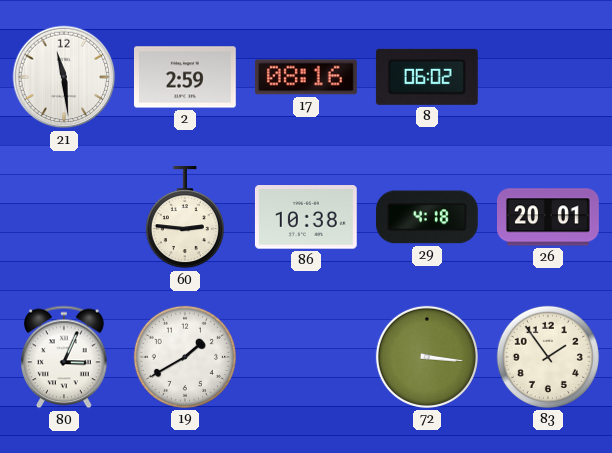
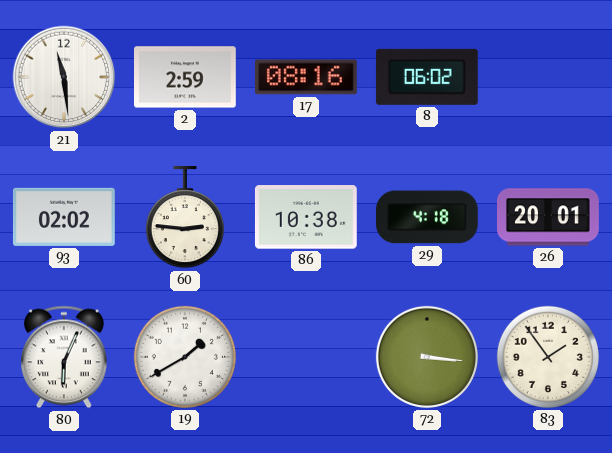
93: none -> 02:02
80: 3:04 -> 6:04
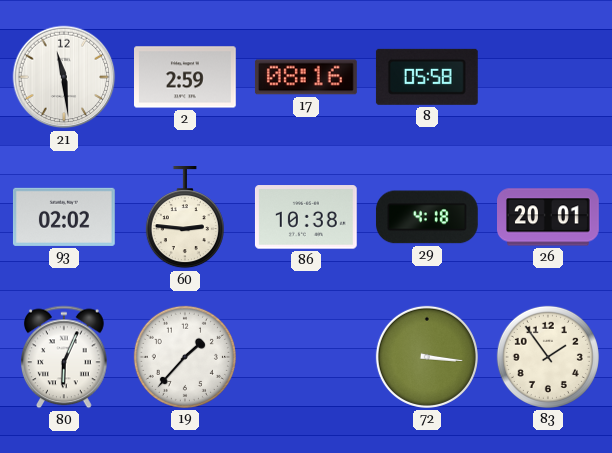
8: 06:02 -> 05:58
19: 1:40 -> 1:37
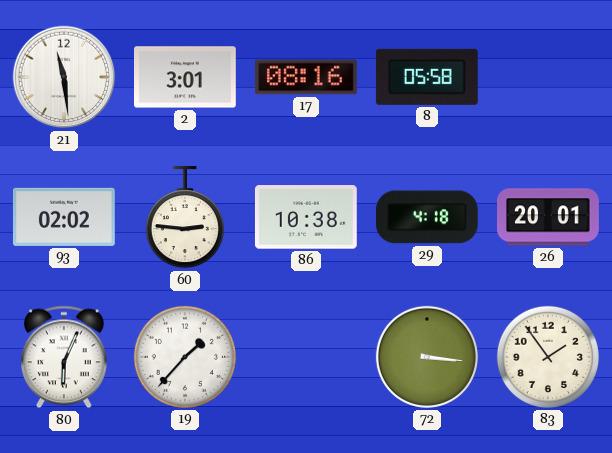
2: 2:59 -> 3:01
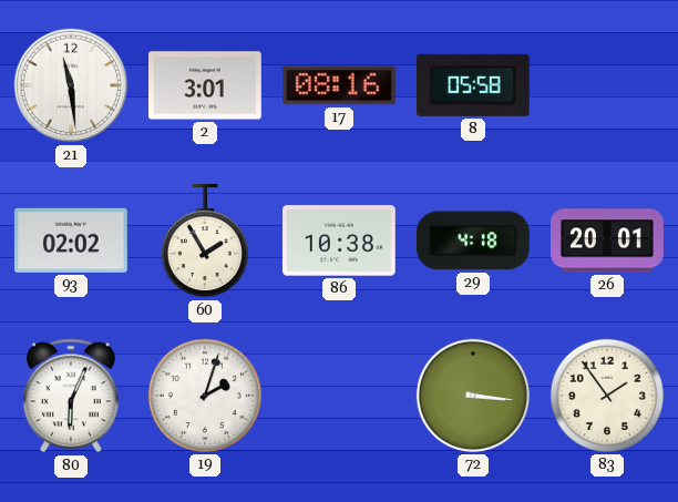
60: 2:46 -> 1:55
19: 1:37 -> 2:03
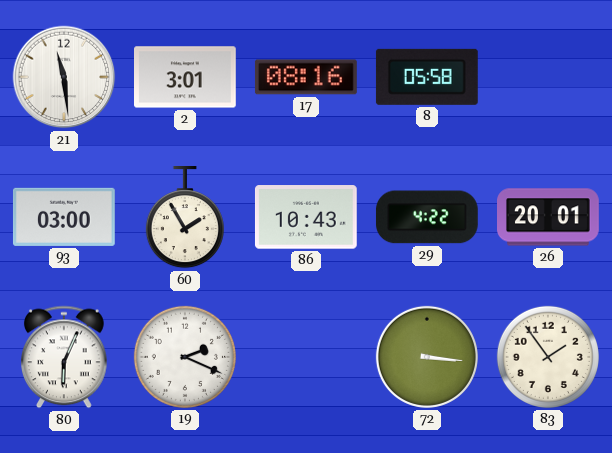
93: 02:02 -> 03:00
86: 10:38 -> 10:43
29: 4:18 -> 4:22
19: 2:03 -> 2:19
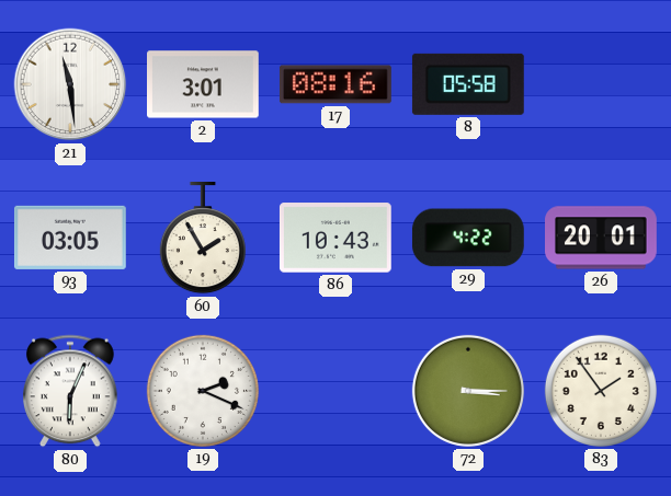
93: 03:00 -> 03:05
72: 3:16 -> 3:15
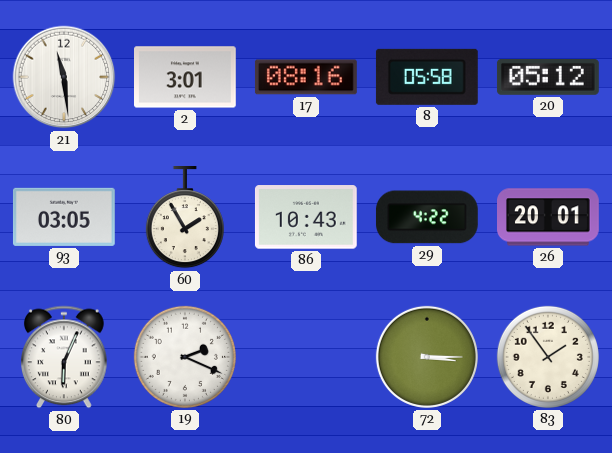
20: none -> 05:12
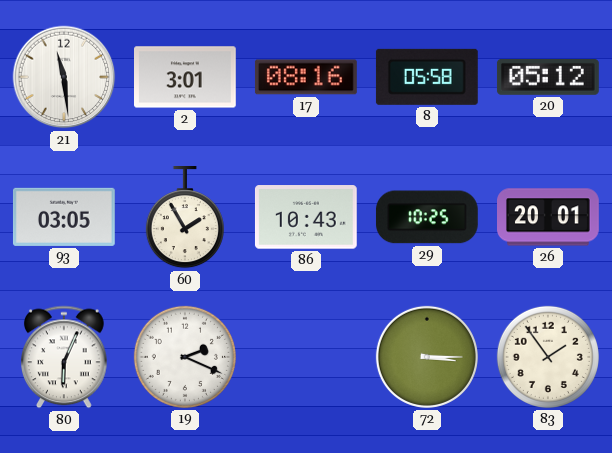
29: 4:22 -> 10:25
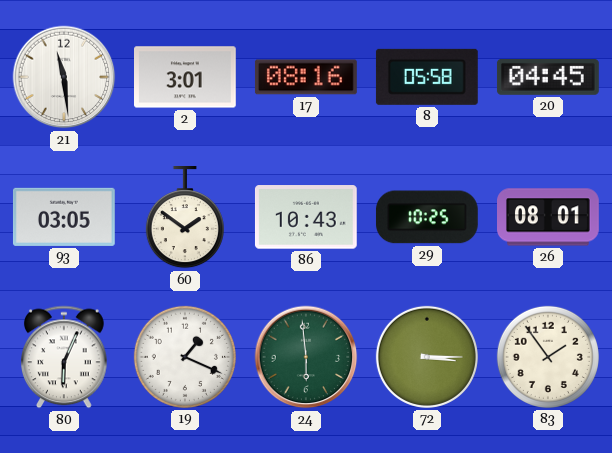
20: 05:12 -> 04:45
60: 1:55 -> 1:51
26: 20:01 -> 08:01
19: 2:19 -> 1:19
24: none -> 5:59
